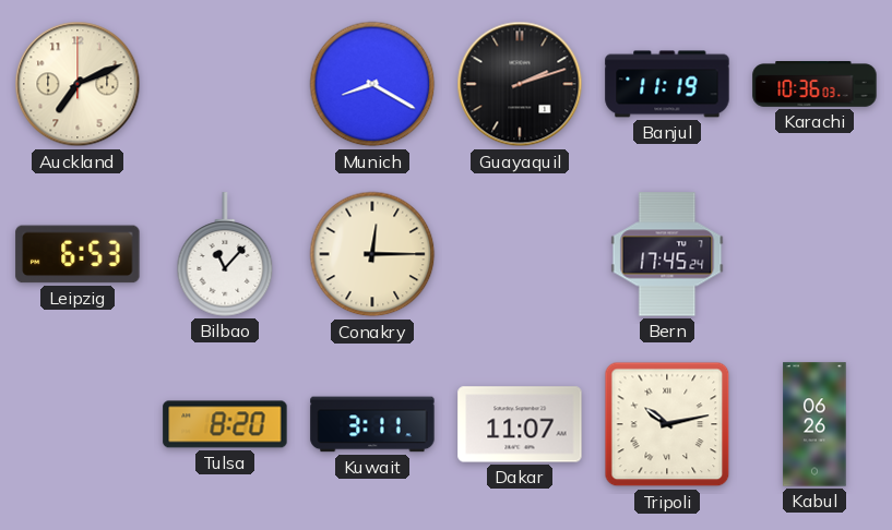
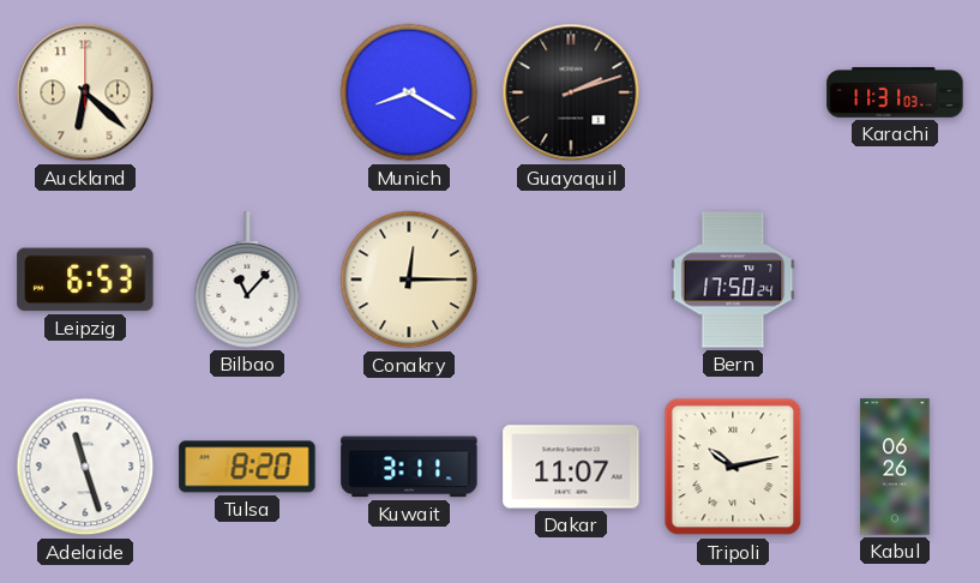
Auckland: 7:11 -> 6:22
Banjul: 11:19 -> none
Karachi: 10:36 -> 11:31
Bern: 17:45 -> 17:50
Adelaide: none -> 11:27
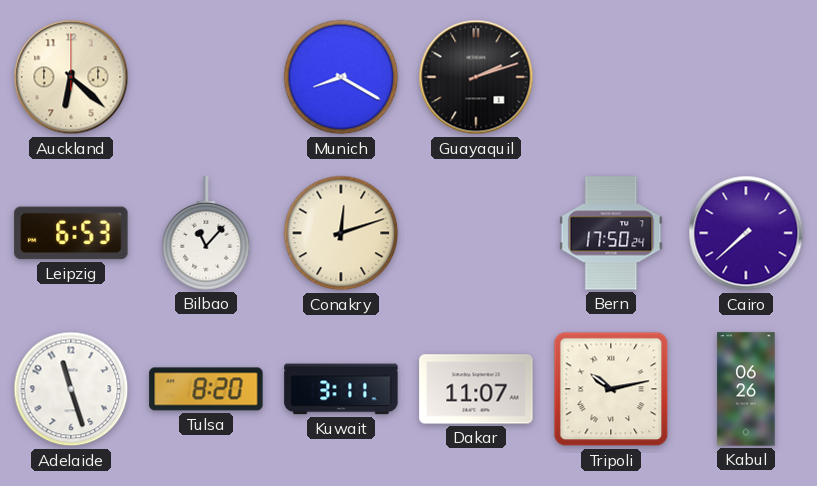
Karachi: 11:31 -> none
Conakry: 12:15 -> 12:12
Cairo: none -> 7:38
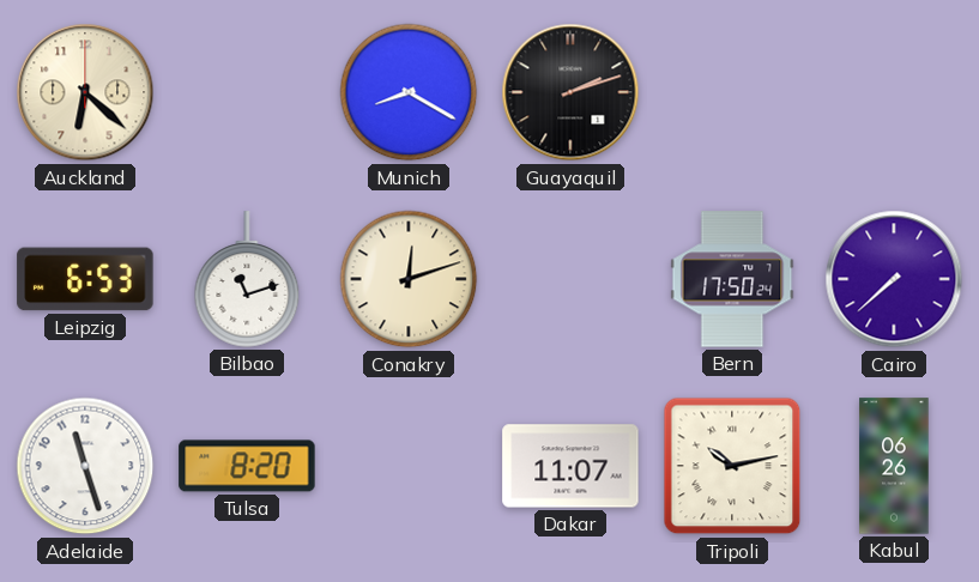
Bilbao: 11:07 -> 11:12
Kuwait: 3:11 -> none
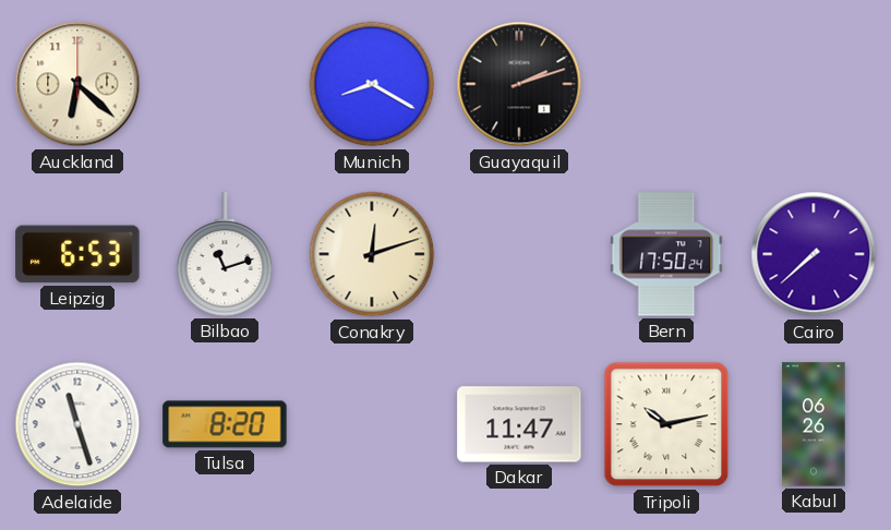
Dakar: 11:07 -> 11:47
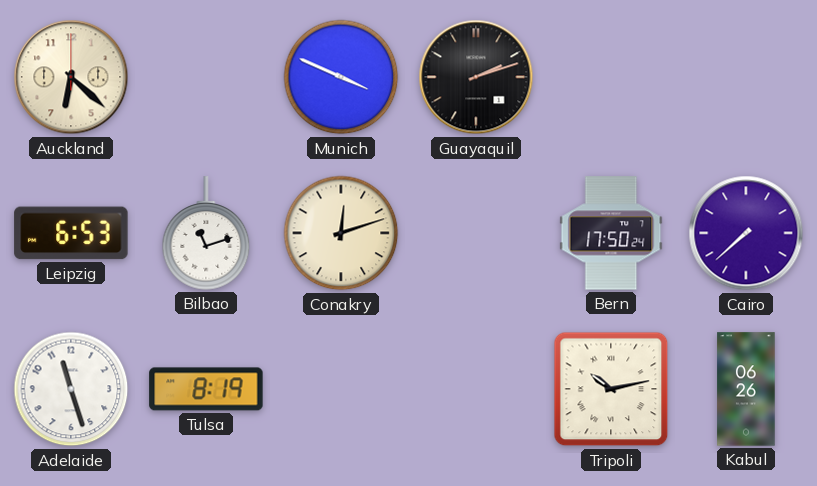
Munich: 8:20 -> 3:49
Tulsa: 8:20 -> 8:19
Dakar: 11:47 -> none
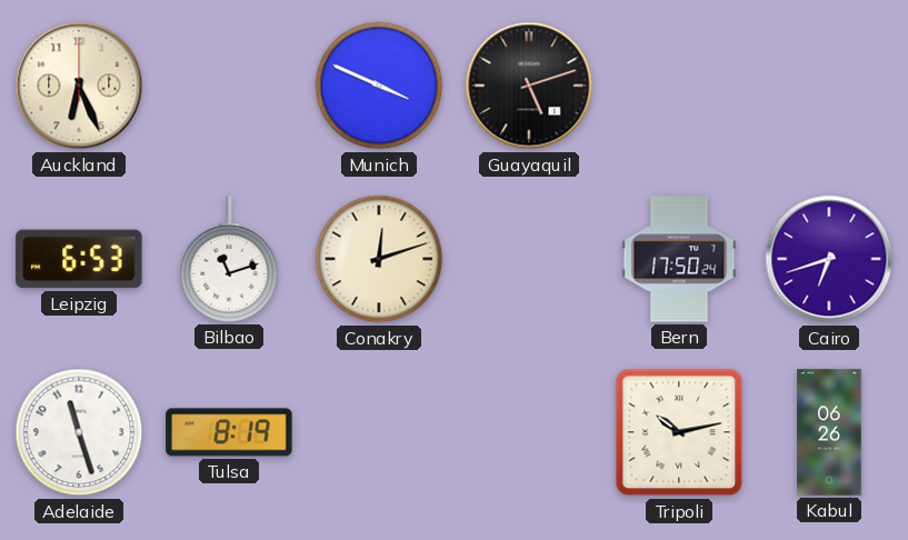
Auckland: 6:22 -> 6:26
Guayaquil: 2:12 -> 5:12
Cairo: 7:38 -> 6:42
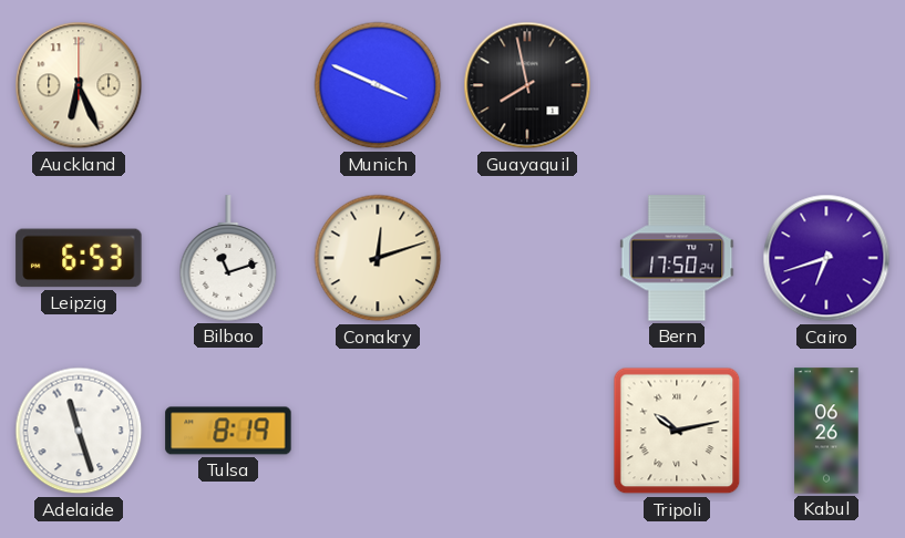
Guayaquil: 5:12 -> 7:58
